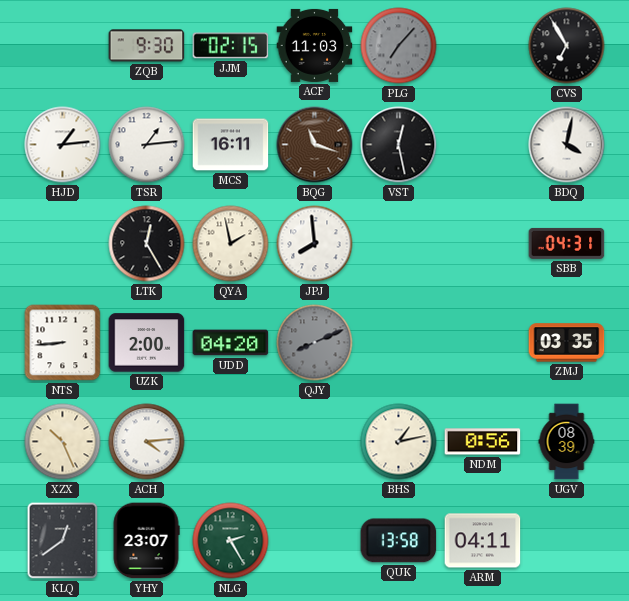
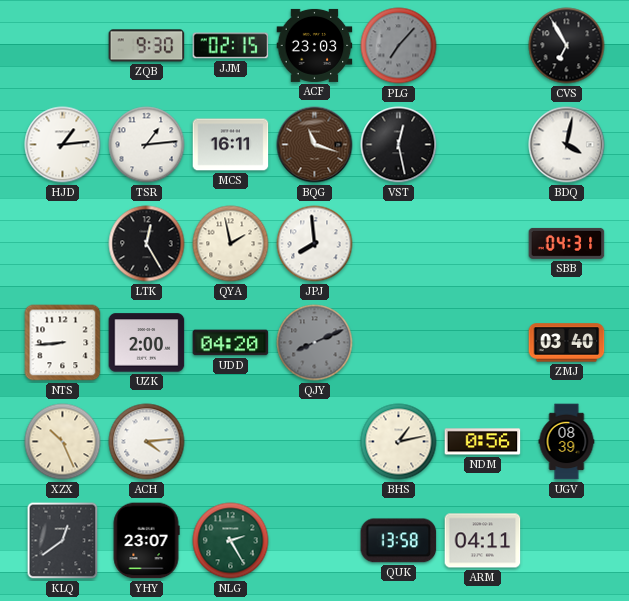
ACF: 11:03 -> 23:03
ZMJ: 03:35 -> 03:40
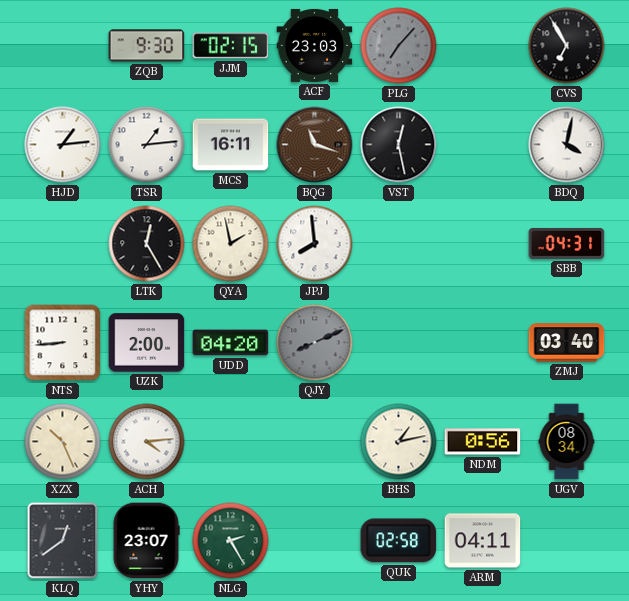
UGV: 08:39 -> 08:34
QUK: 13:58 -> 02:58
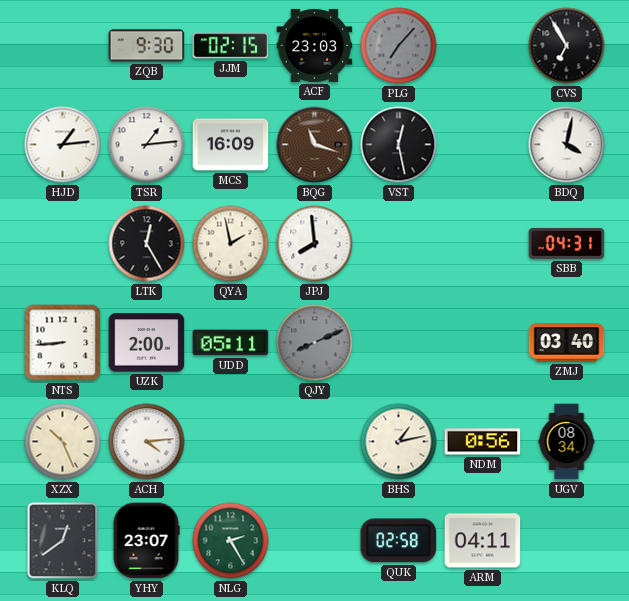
MCS: 16:11 -> 16:09
UDD: 04:20 -> 05:11
